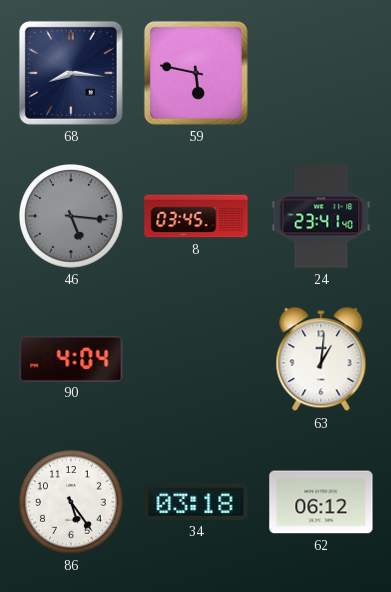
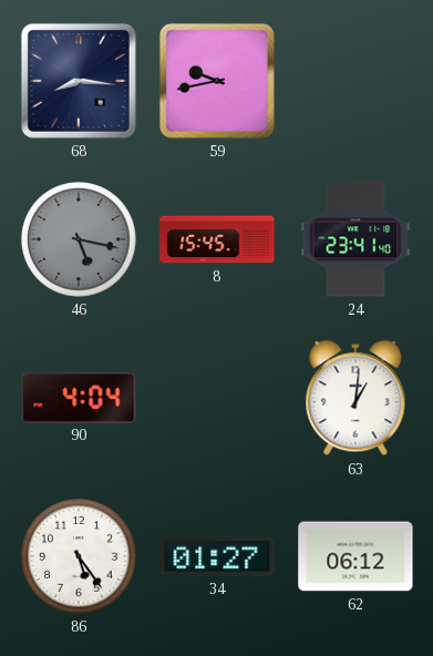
59: 5:47 -> 9:43
46: 5:16 -> 5:17
8: 03:45 -> 15:45
34: 03:18 -> 01:27
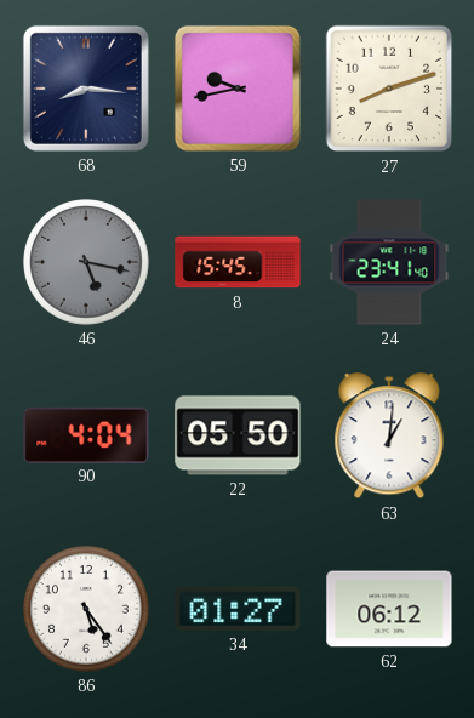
27: none -> 8:12
22: none -> 05:50
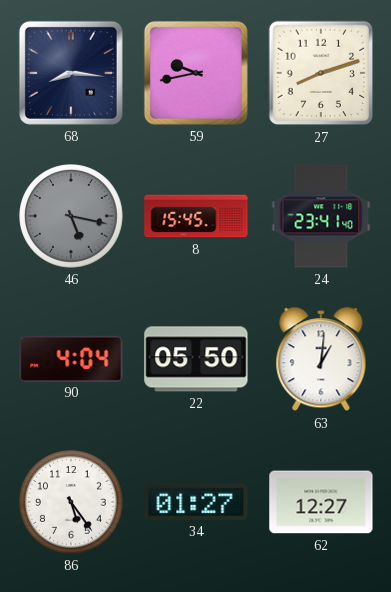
62: 06:12 -> 12:27
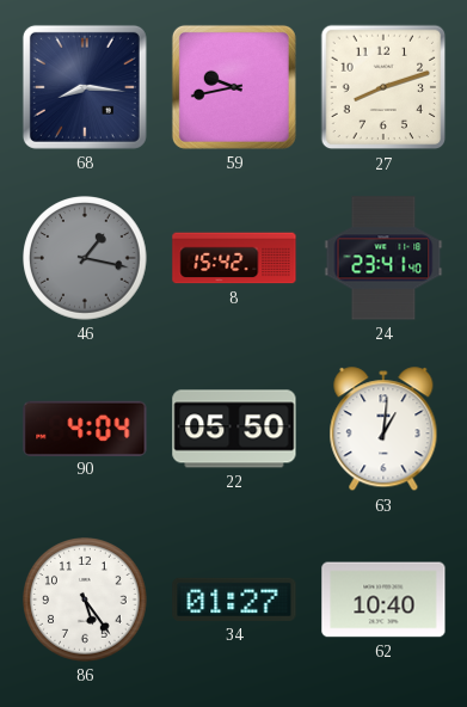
46: 5:17 -> 1:17
8: 15:45 -> 15:42
62: 12:27 -> 10:40
